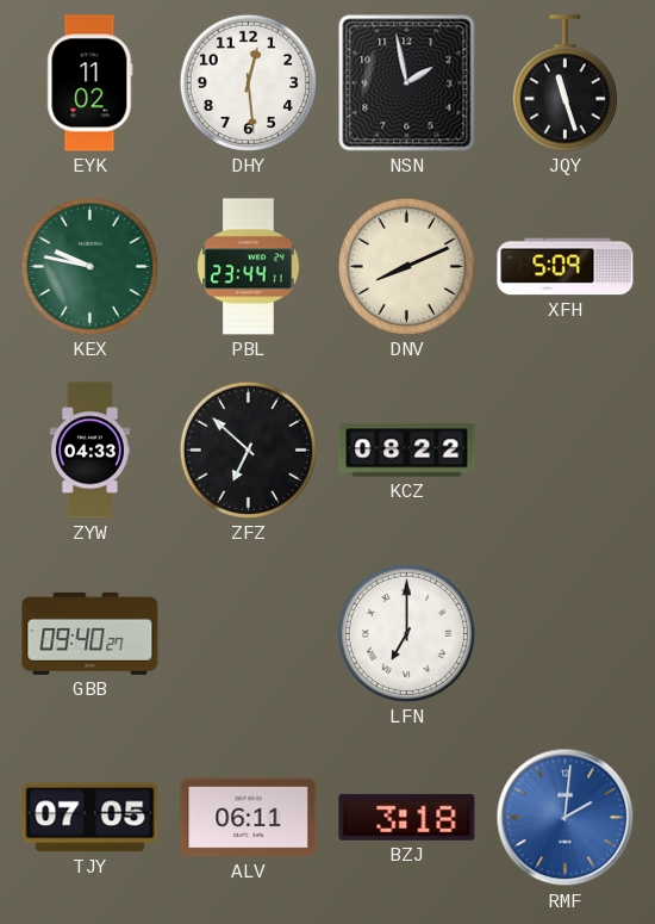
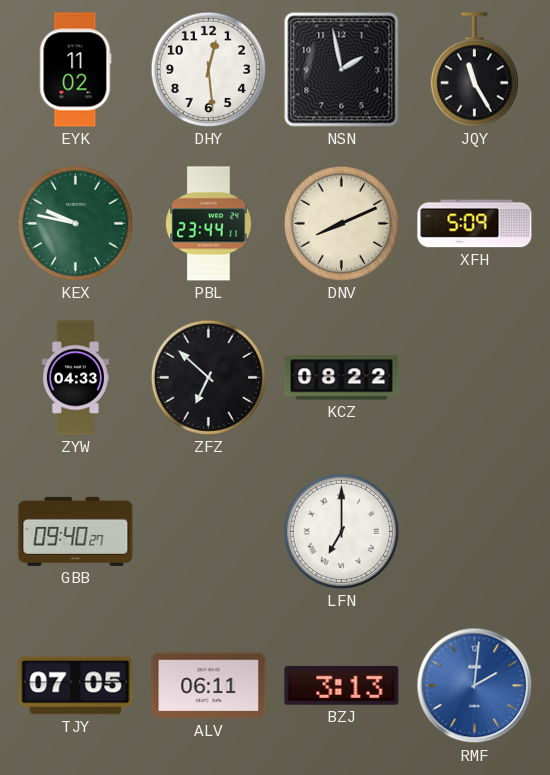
JQY: 11:27 -> 11:25
BZJ: 3:18 -> 3:13
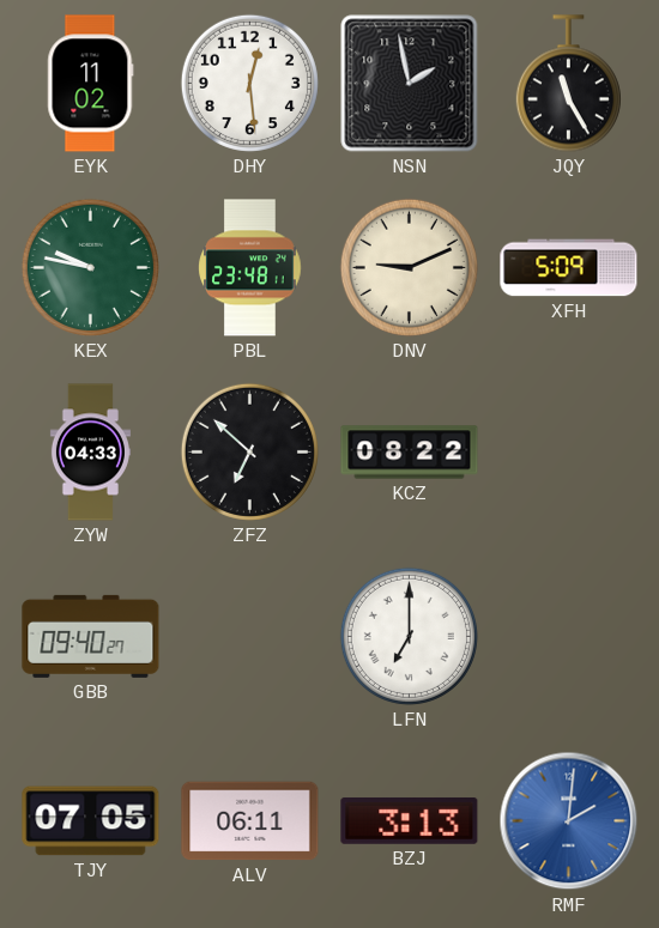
PBL: 23:44 -> 23:48
DNV: 8:11 -> 9:11
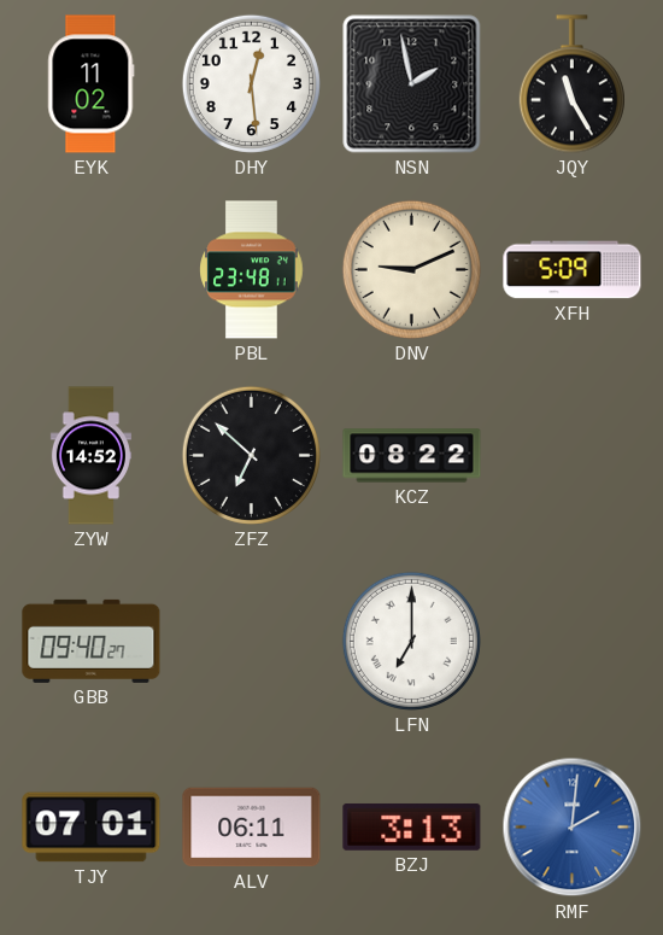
KEX: 9:47 -> none
ZYW: 04:33 -> 14:52
TJY: 07:05 -> 07:01
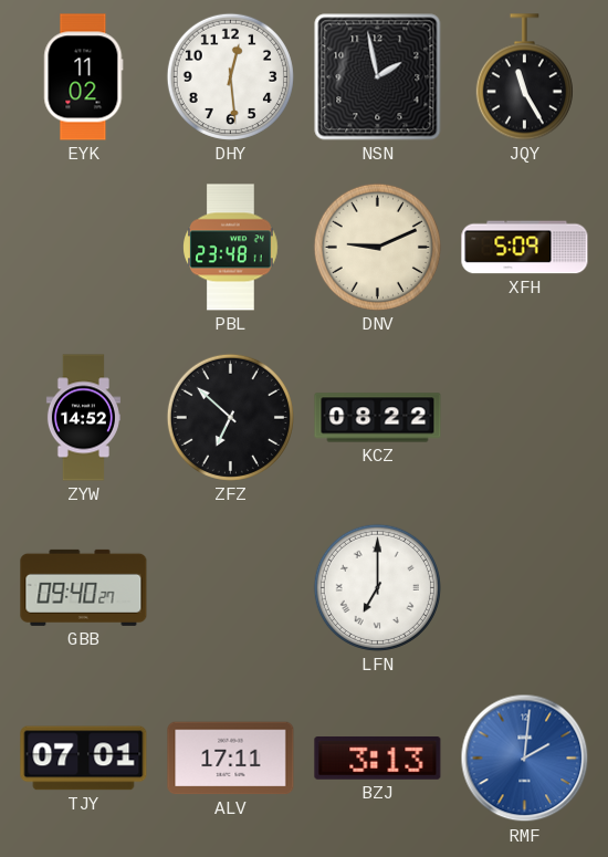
ALV: 06:11 -> 17:11
